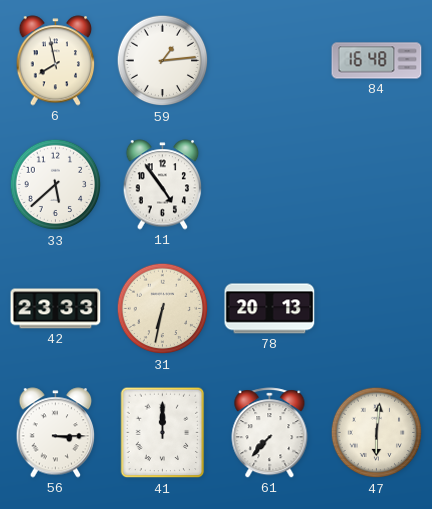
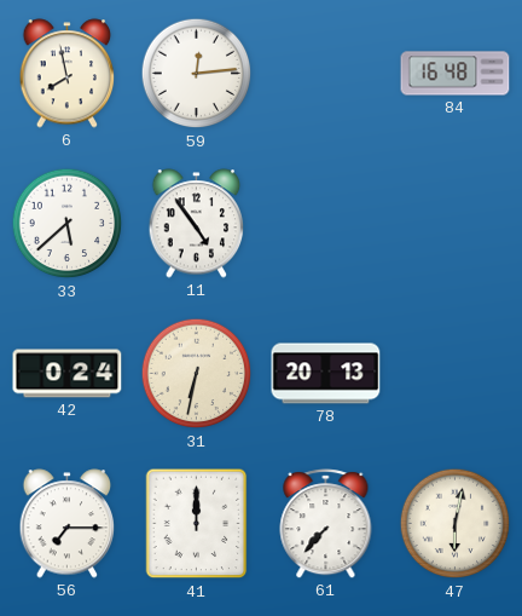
59: 1:14 -> 12:14
42: 23:33 -> 0:24
56: 3:15 -> 7:15
47: 6:01 -> 6:02
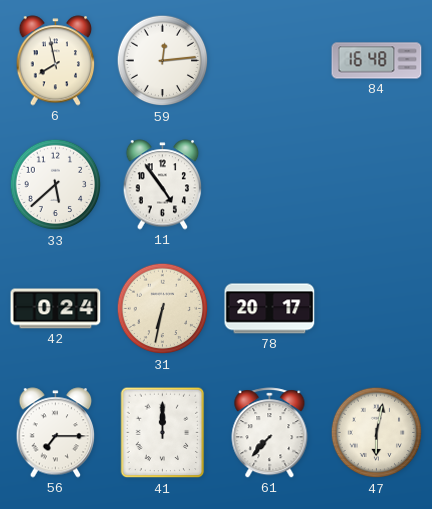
78: 20:13 -> 20:17
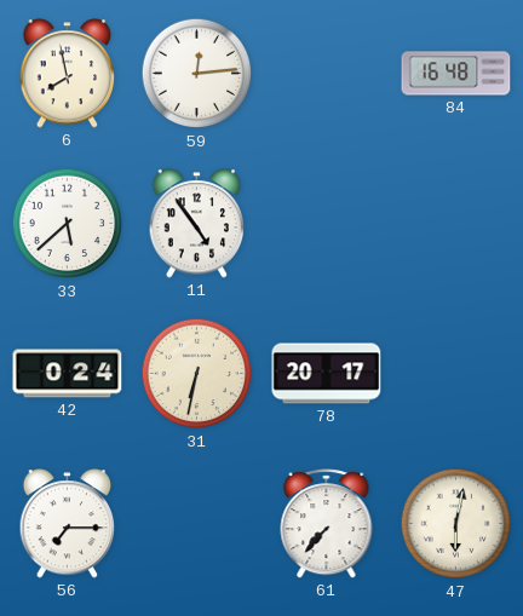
41: 12:00 -> none
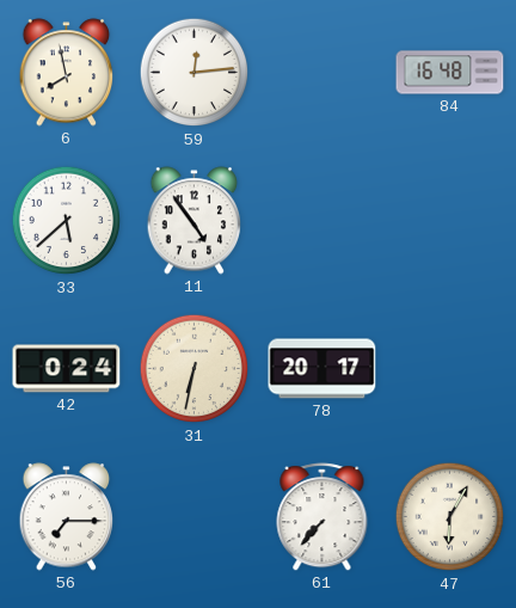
47: 6:02 -> 6:05
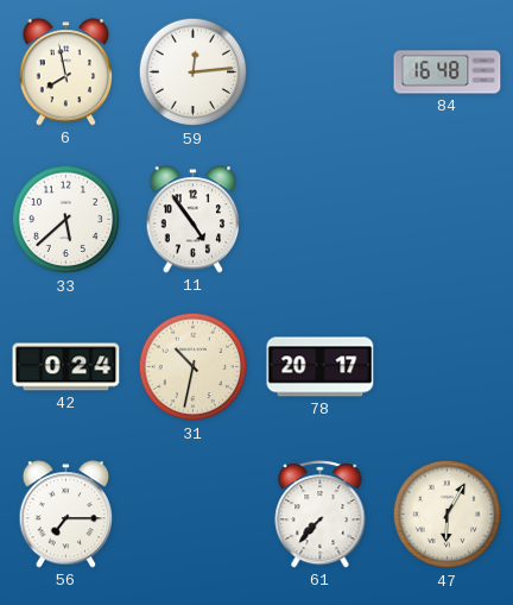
31: 6:32 -> 10:32
